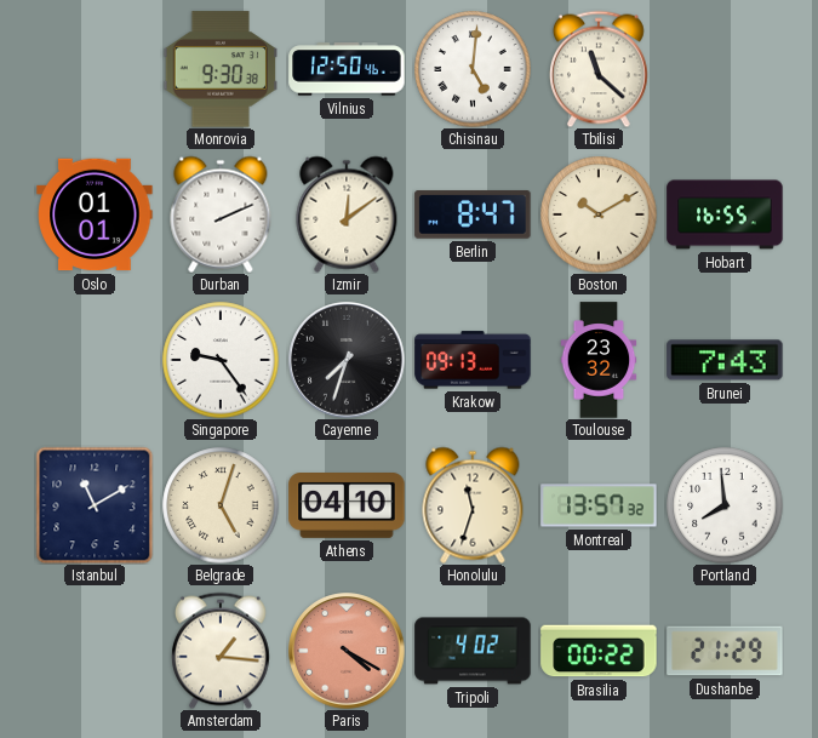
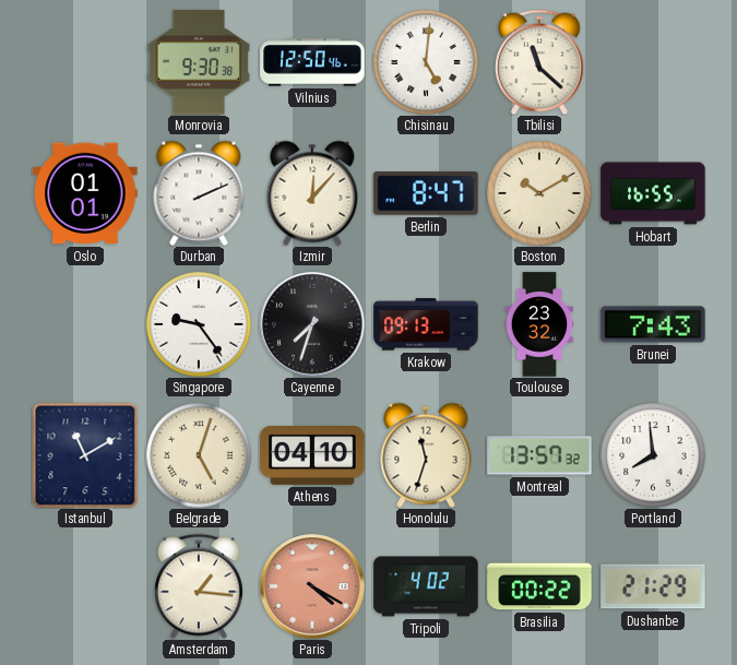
Izmir: 12:09 -> 12:07
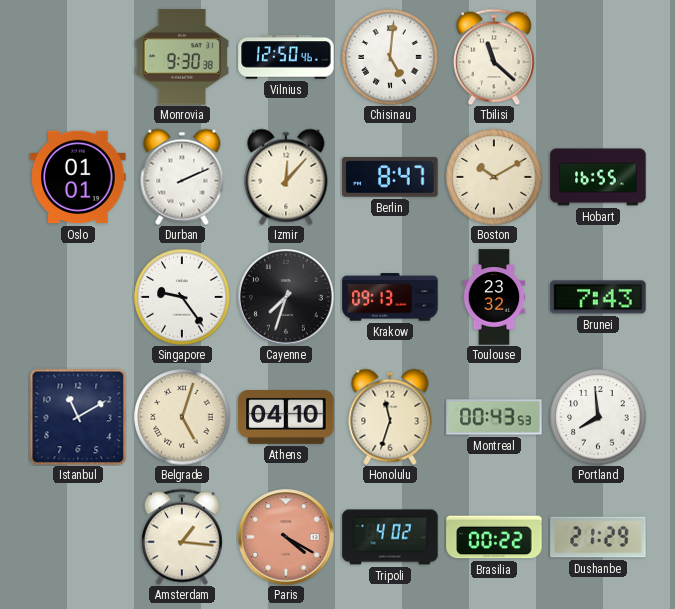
Montreal: 13:57 -> 00:43
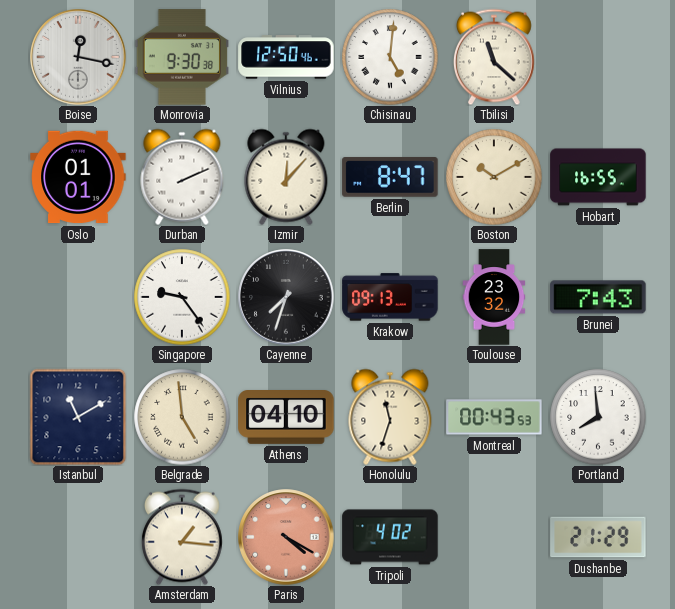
Boise: none -> 12:17
Belgrade: 5:03 -> 4:59
Brasilia: 00:22 -> none
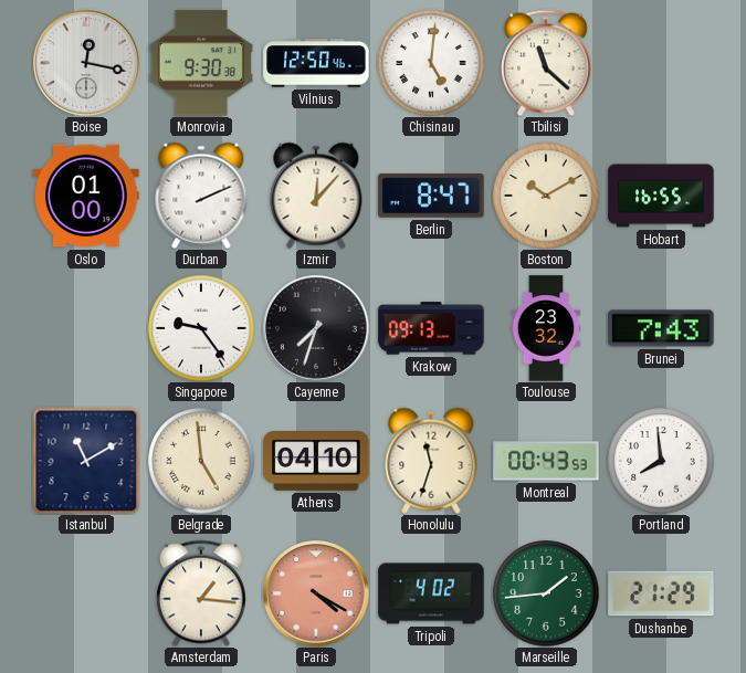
Oslo: 01:01 -> 01:00
Marseille: none -> 1:44
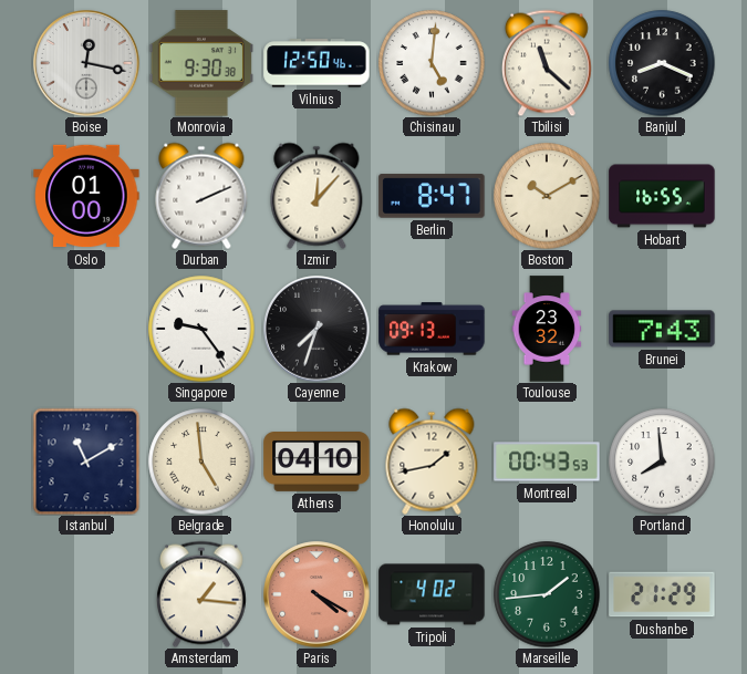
Banjul: none -> 8:19
Honolulu: 11:33 -> 1:43
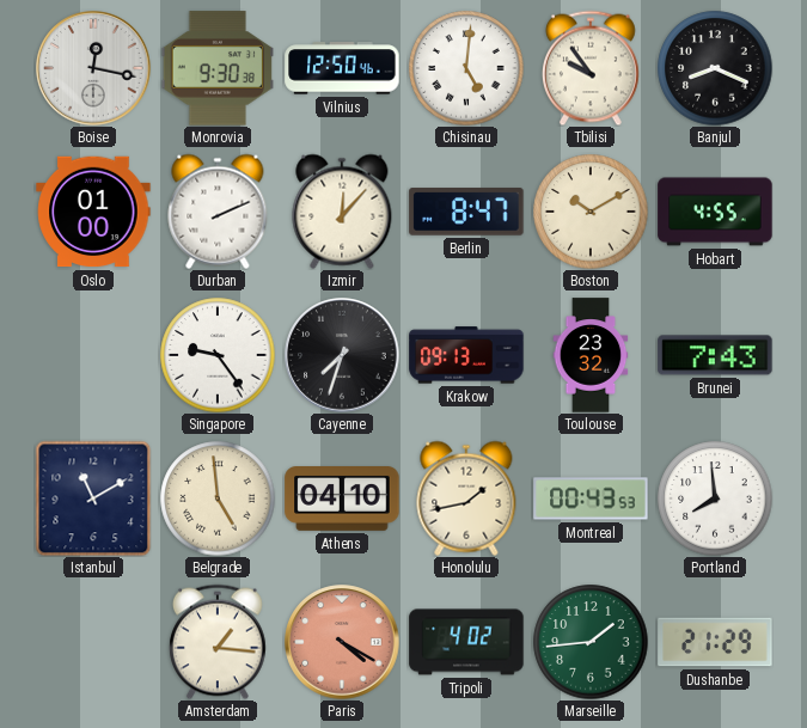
Tbilisi: 11:22 -> 9:54
Hobart: 16:55 -> 4:55
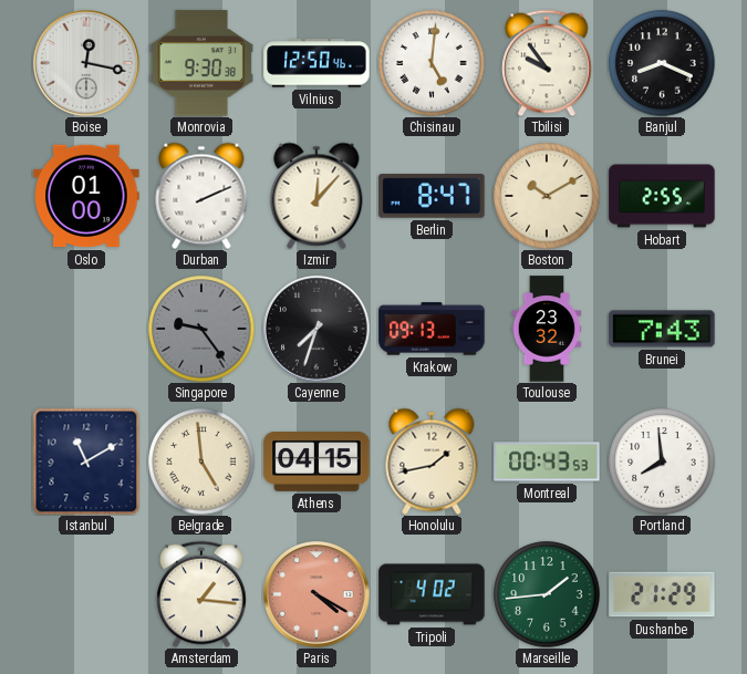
Hobart: 4:55 -> 2:55
Singapore dial: white -> grey
Athens: 04:10 -> 04:15
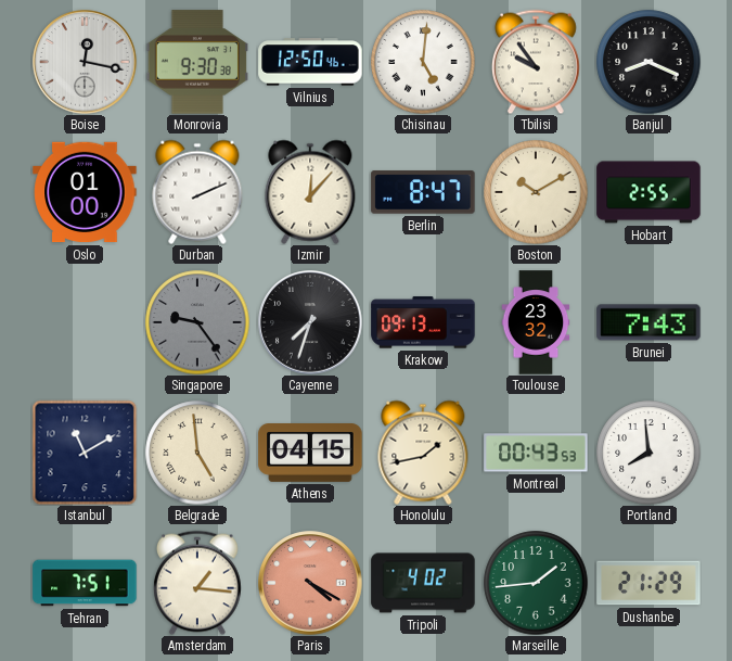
Tehran: none -> 7:51
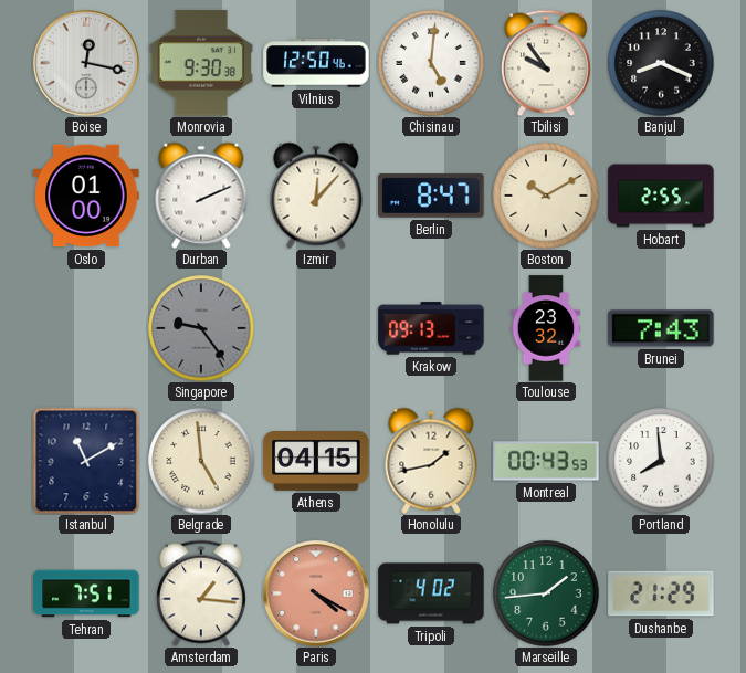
Cayenne: 7:33 -> none
